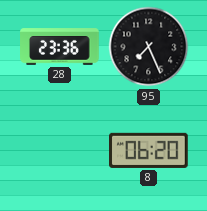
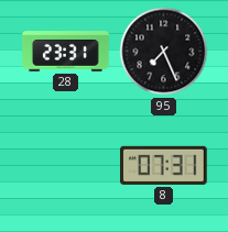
28: 23:36 -> 23:31
8: 06:20 -> 07:31
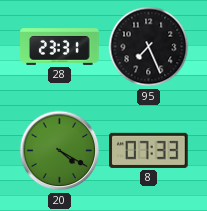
20: none -> 4:20
8: 07:31 -> 07:33
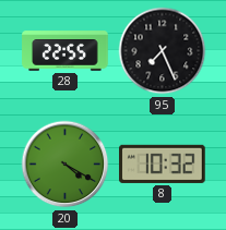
28: 23:31 -> 22:55
8: 07:33 -> 10:32
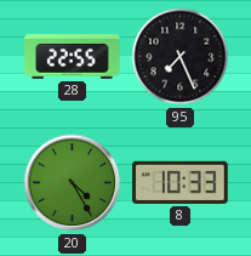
20: 4:20 -> 4:25
8: 10:32 -> 10:33
